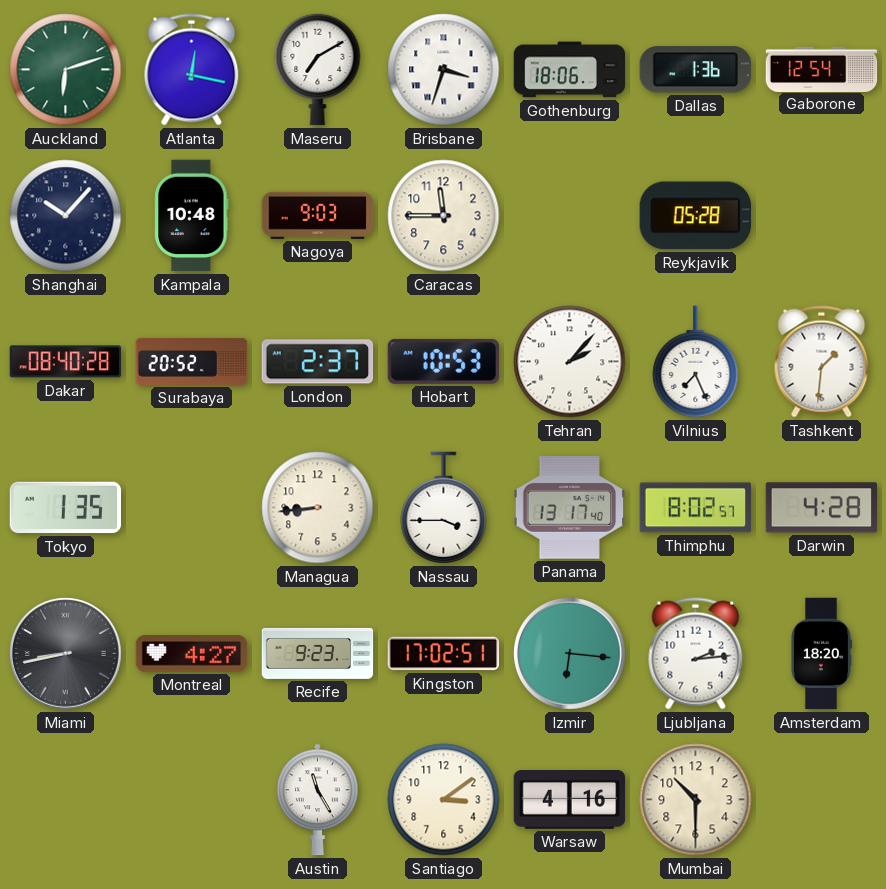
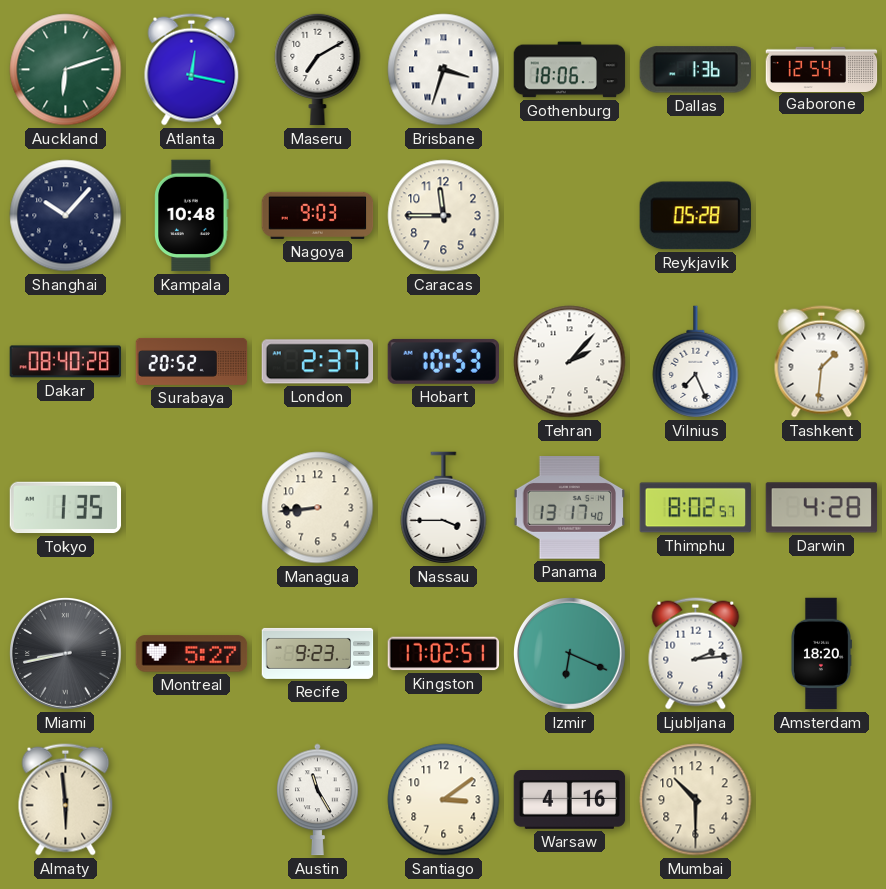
Montreal: 4:27 -> 5:27
Izmir: 6:16 -> 6:19
Almaty: none -> 5:59
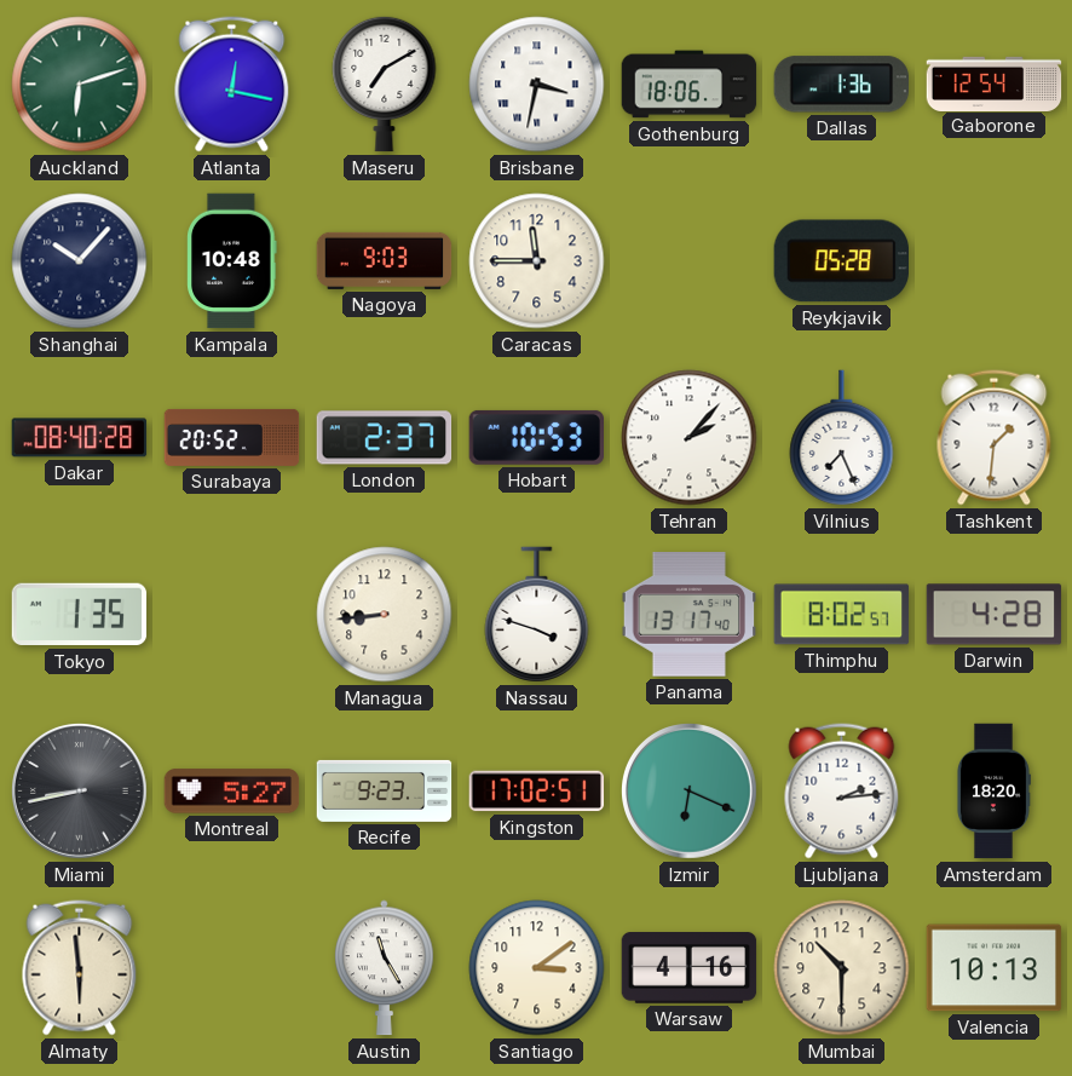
Brisbane: 3:33 -> 3:32
Nassau: 3:45 -> 3:48
Valencia: none -> 10:13
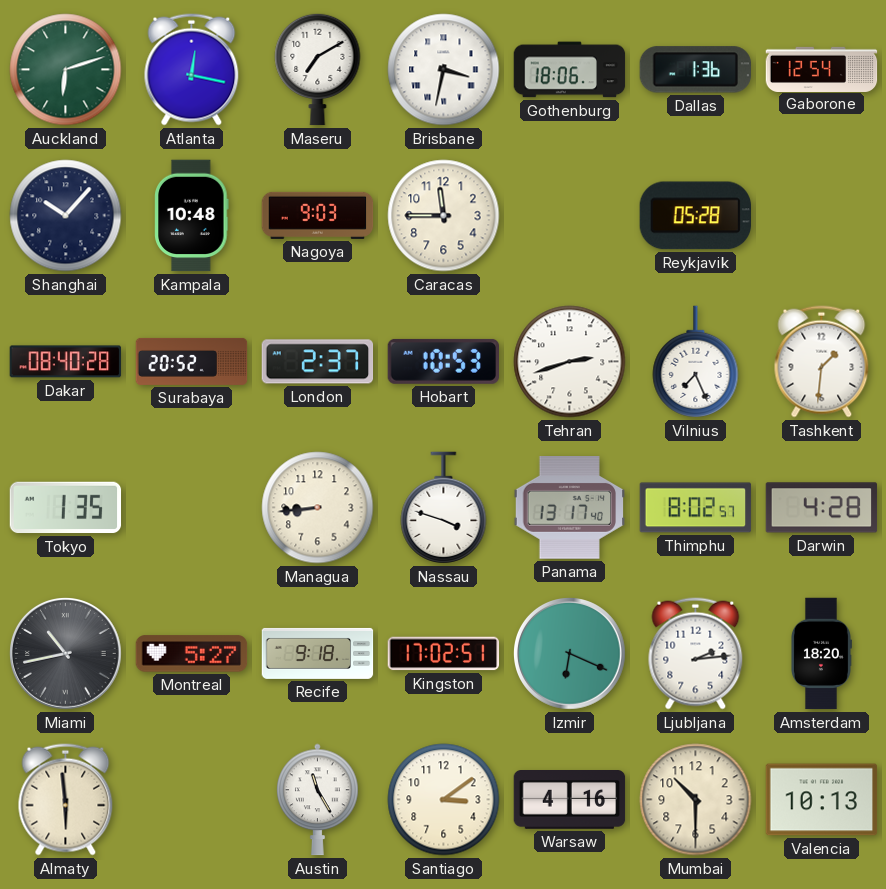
Tehran: 2:07 -> 2:42
Miami: 8:43 -> 10:43
Recife: 9:23 -> 9:18
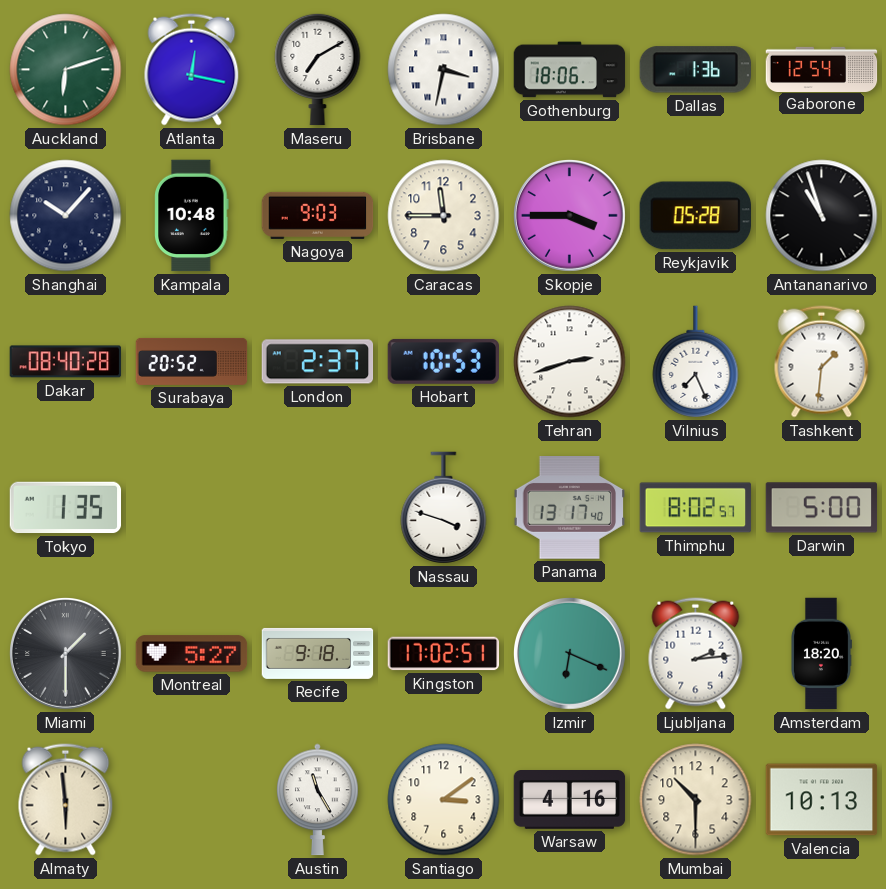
Skopje: none -> 3:45
Antananarivo: none -> 10:57
Managua: 8:44 -> none
Darwin: 4:28 -> 5:00
Miami: 10:43 -> 1:30
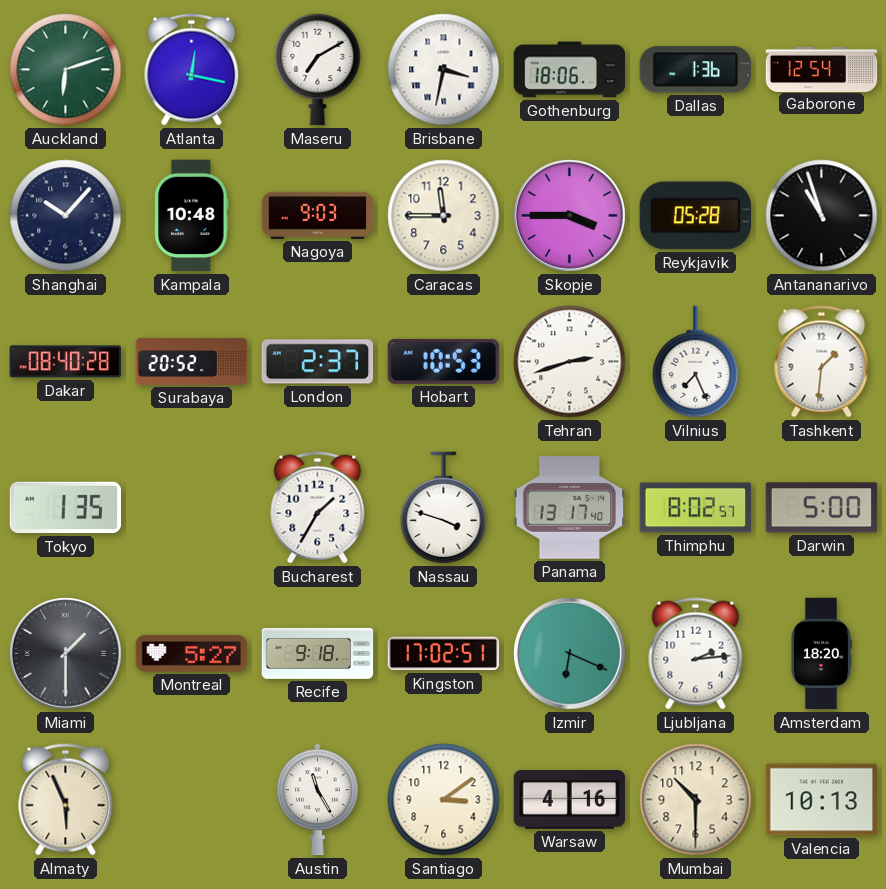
Bucharest: none -> 1:35
Almaty: 5:59 -> 5:56
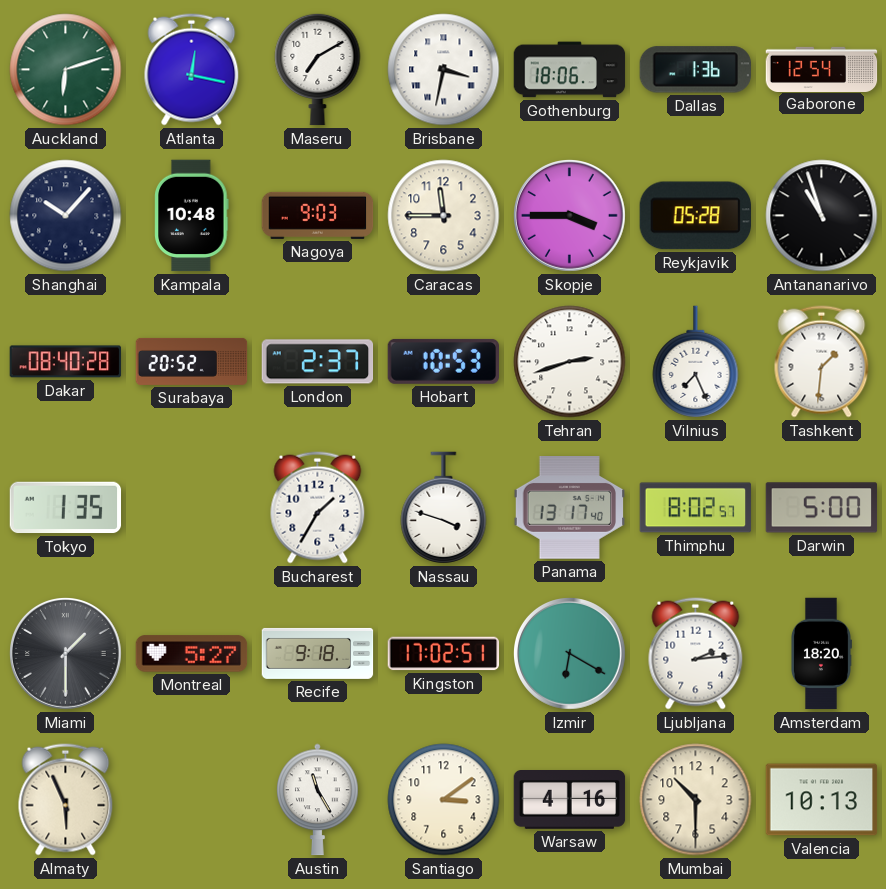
Izmir: 6:19 -> 6:20
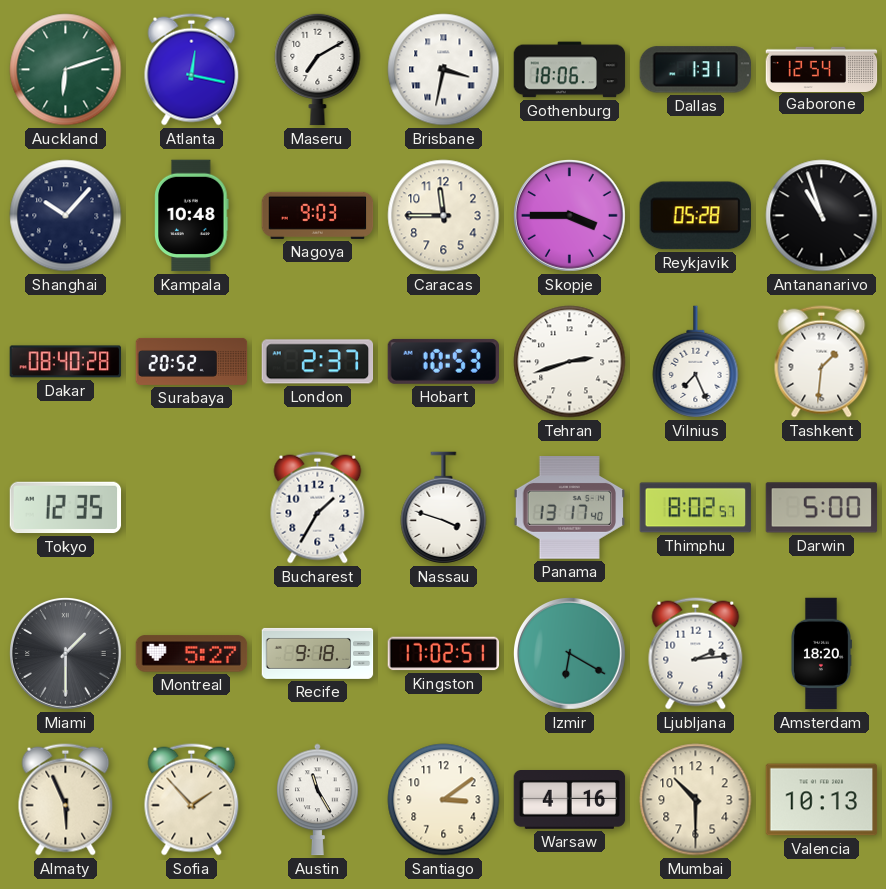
Dallas: 1:36 -> 1:31
Tokyo: 1:35 -> 12:35
Sofia: none -> 1:53
